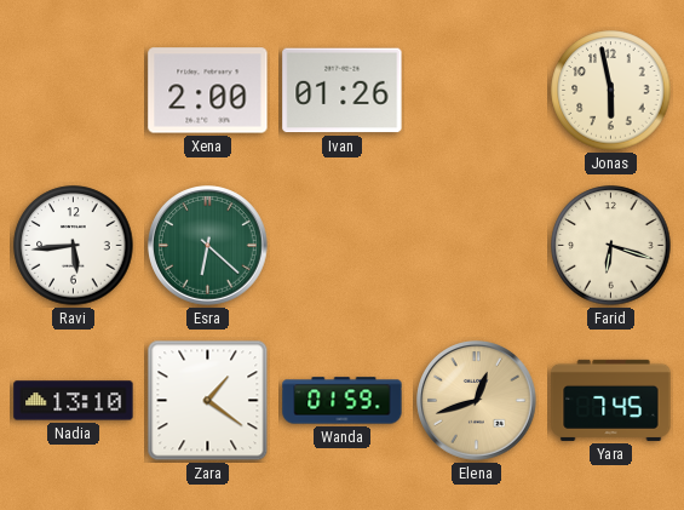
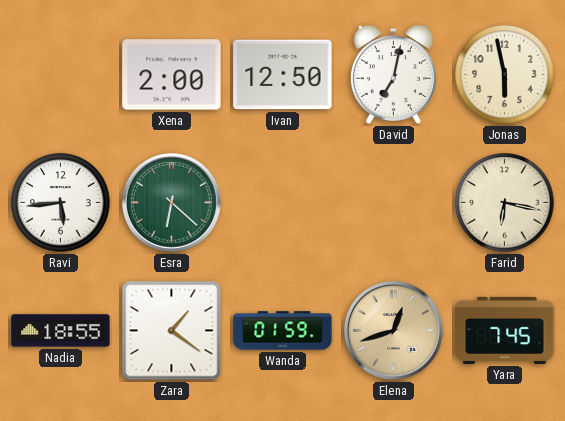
Ivan: 01:26 -> 12:50
David: none -> 7:02
Farid: 6:18 -> 6:17
Nadia: 13:10 -> 18:55
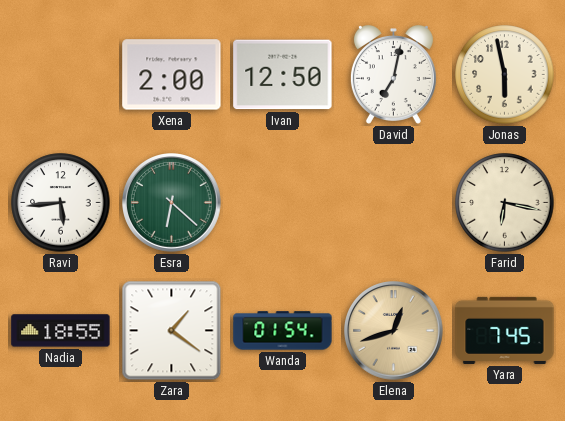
Wanda: 01:59 -> 01:54
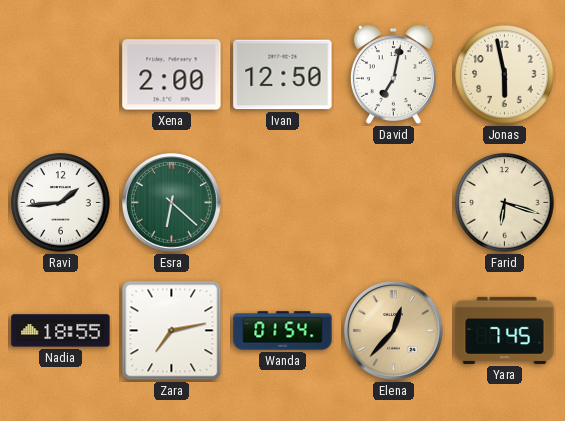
Ravi: 5:44 -> 1:44
Farid: 6:17 -> 6:18
Zara: 1:21 -> 7:13
Elena: 12:42 -> 12:37
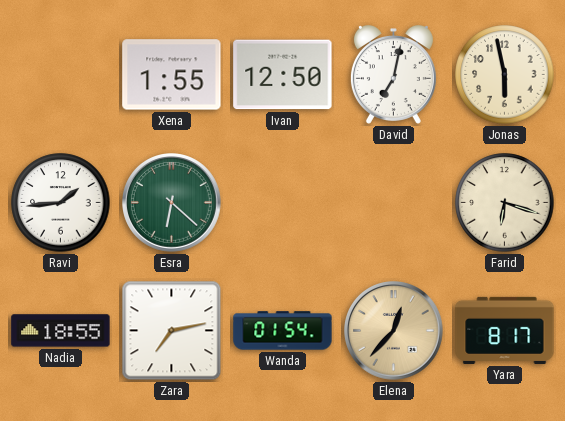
Xena: 2:00 -> 1:55
Yara: 7:45 -> 8:17
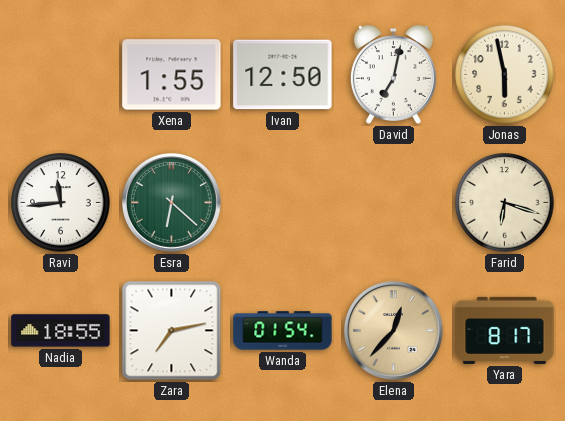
Ravi: 1:44 -> 11:44
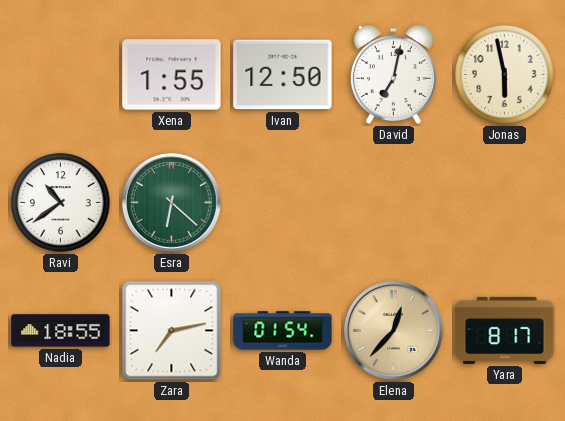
Ravi: 11:44 -> 10:39
Farid: 6:18 -> none
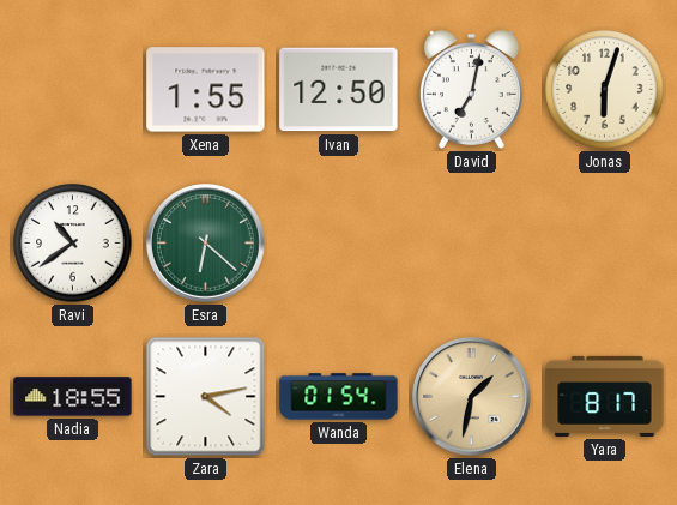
Jonas: 5:58 -> 6:03
Zara: 7:13 -> 4:13
Elena: 12:37 -> 1:32
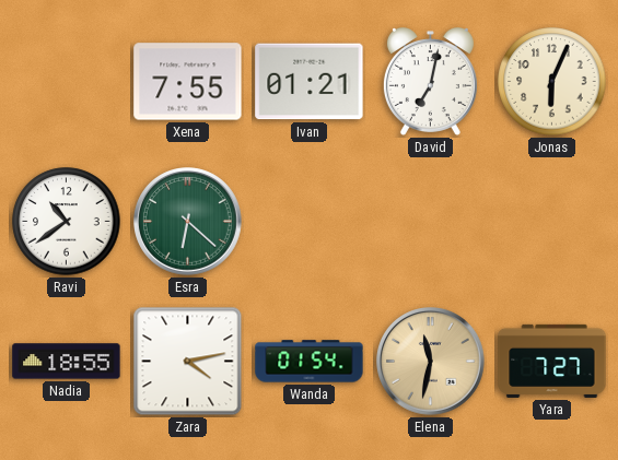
Xena: 1:55 -> 7:55
Ivan: 12:50 -> 01:21
Jonas: 6:03 -> 6:04
Elena: 1:32 -> 11:32
Yara: 8:17 -> 7:27
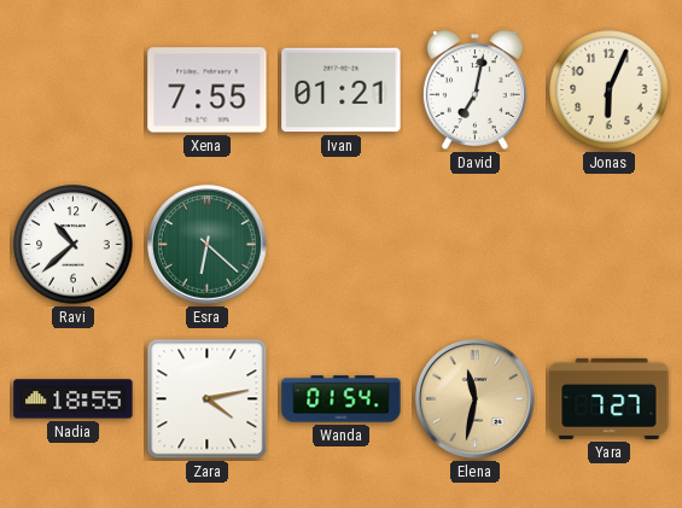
Ravi: 10:39 -> 10:38
